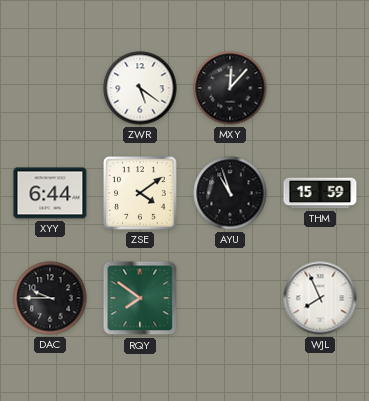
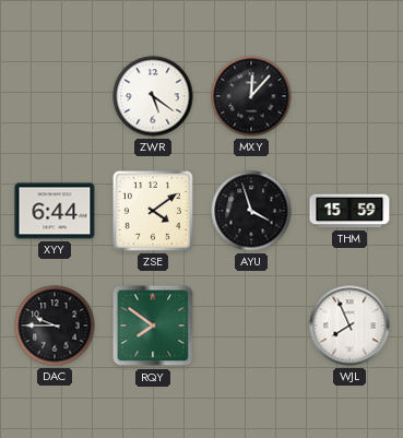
AYU: 10:57 -> 3:57
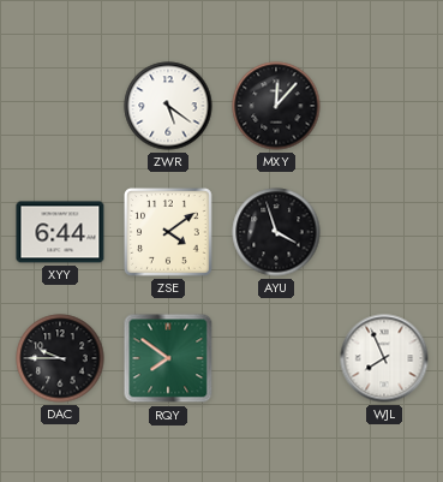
THM: 15:59 -> none
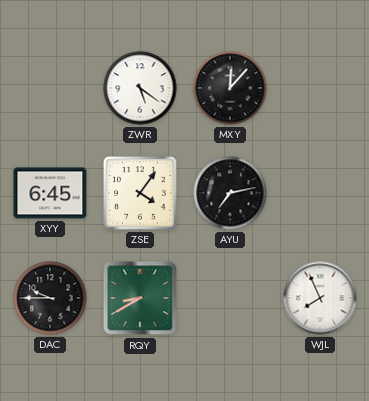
XYY: 6:44 -> 6:45
ZSE: 4:09 -> 4:06
AYU: 3:57 -> 7:13
RQY: 7:51 -> 8:40
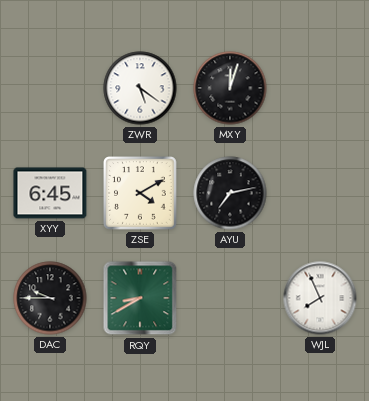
MXY: 12:07 -> 12:03
ZSE: 4:06 -> 4:10
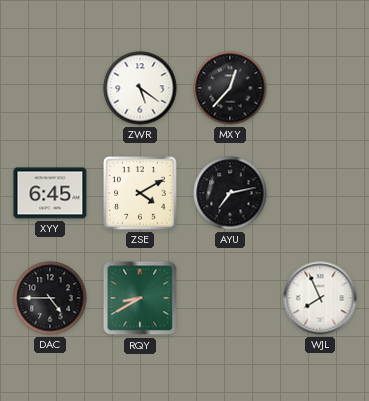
MXY: 12:03 -> 12:37
DAC: 9:45 -> 4:45
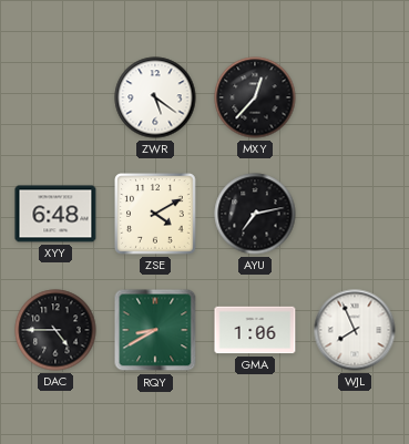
XYY: 6:45 -> 6:48
GMA: none -> 1:06
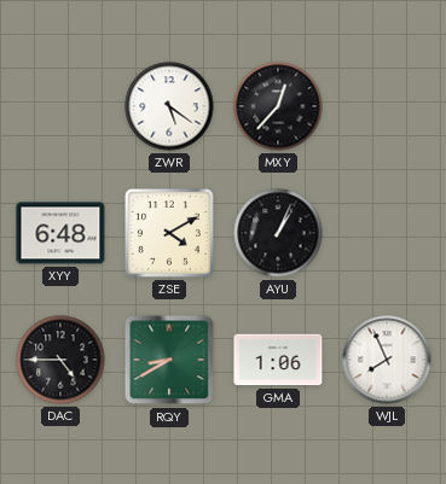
AYU: 7:13 -> 1:04
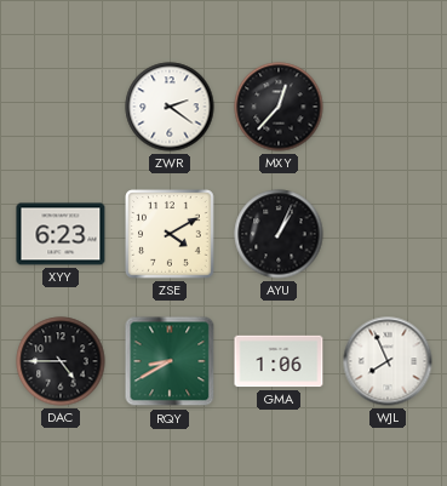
ZWR: 5:21 -> 2:21
XYY: 6:48 -> 6:23
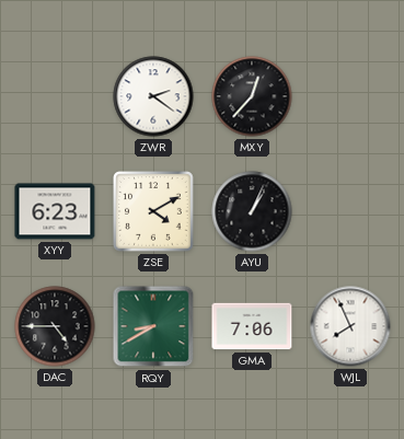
GMA: 1:06 -> 7:06
